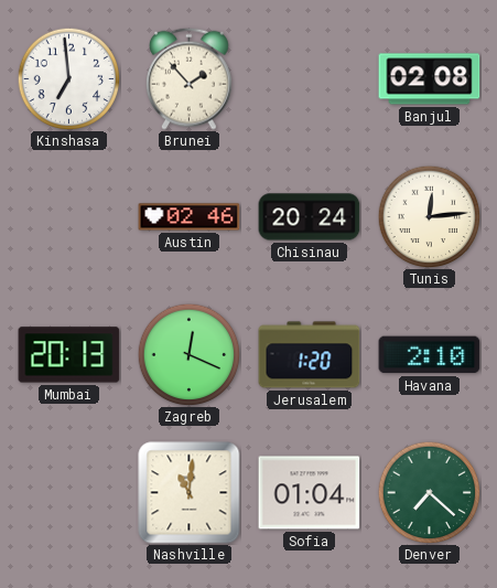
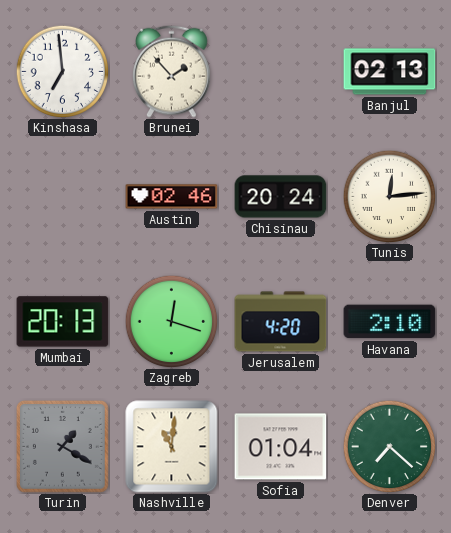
Banjul: 02:08 -> 02:13
Zagreb: 12:19 -> 12:18
Jerusalem: 1:20 -> 4:20
Turin: none -> 1:20
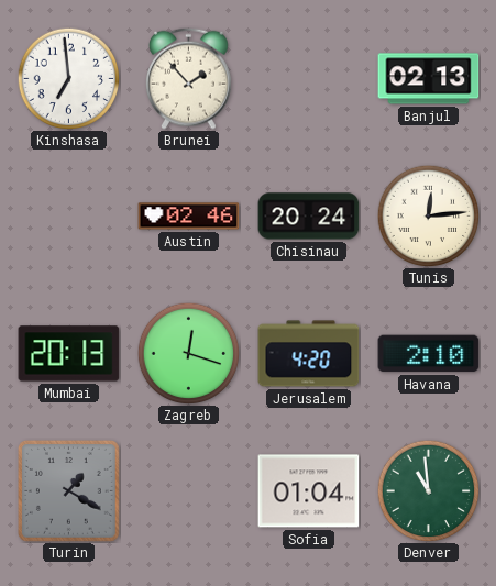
Nashville: 11:01 -> none
Denver: 7:22 -> 10:59
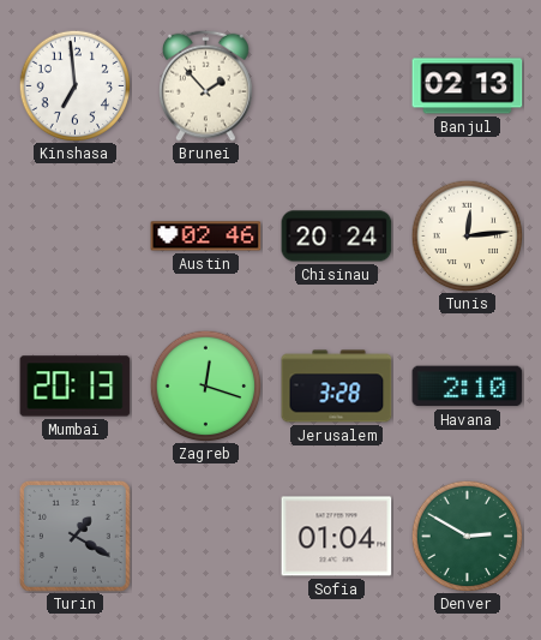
Jerusalem: 4:20 -> 3:28
Denver: 10:59 -> 2:50
